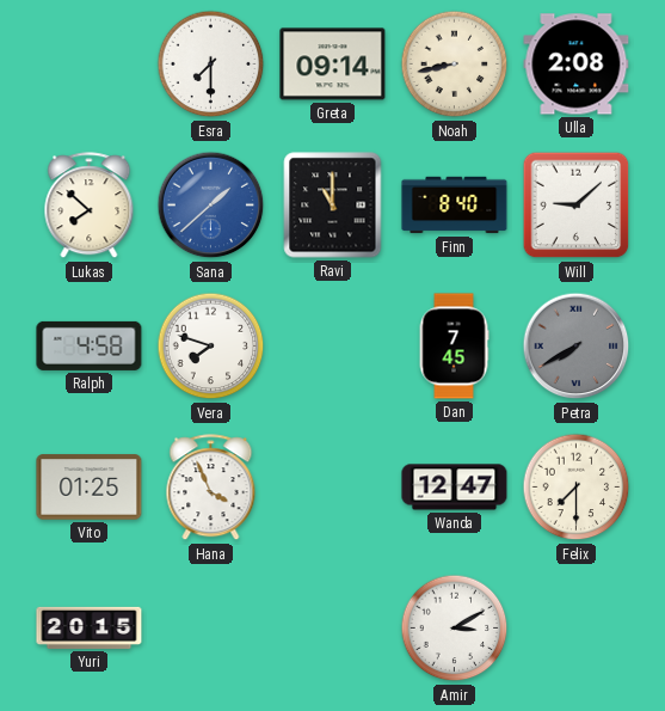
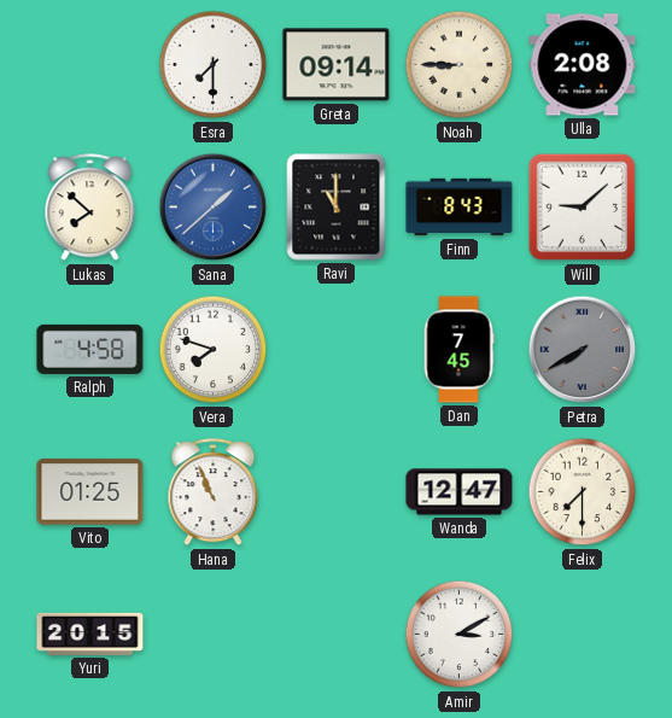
Noah: 8:43 -> 8:45
Finn: 8:40 -> 8:43
Hana: 3:56 -> 10:56
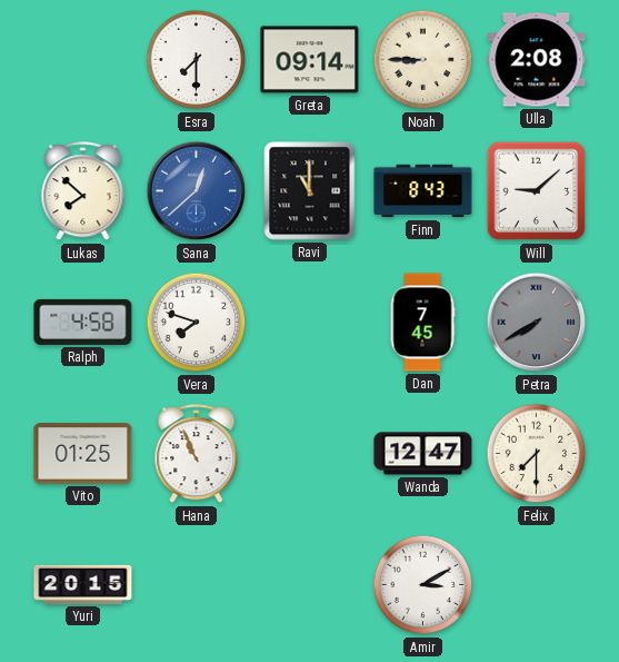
Sana: 1:38 -> 12:38
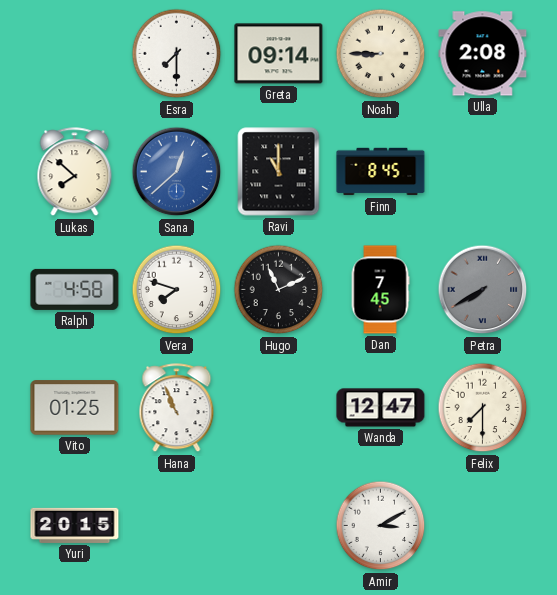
Finn: 8:43 -> 8:45
Will: 9:08 -> none
Hugo: none -> 11:11
